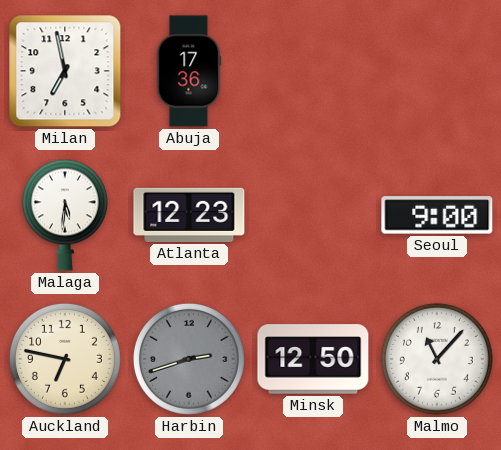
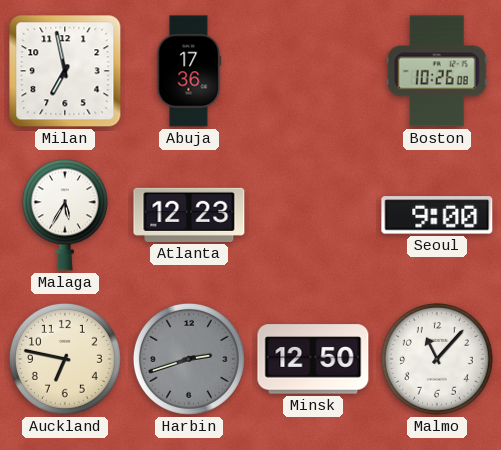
Boston: none -> 10:26
Malaga: 5:31 -> 5:35
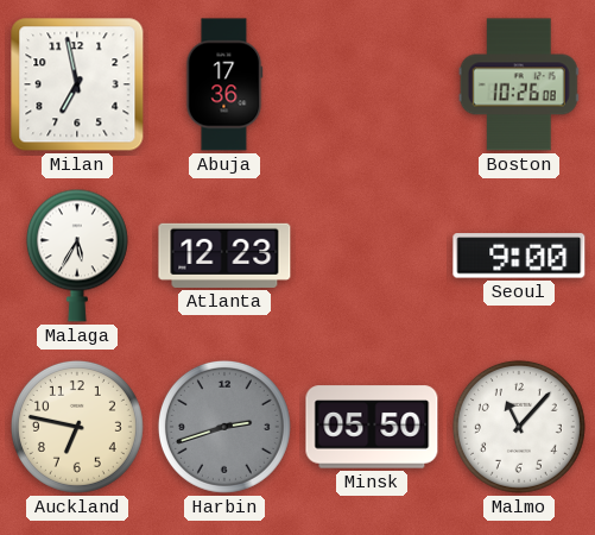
Minsk: 12:50 -> 05:50
